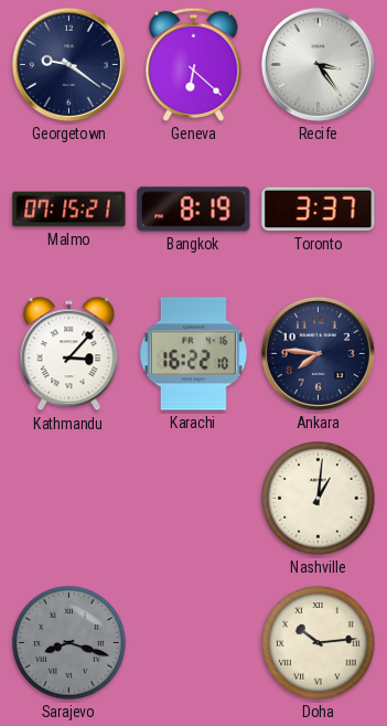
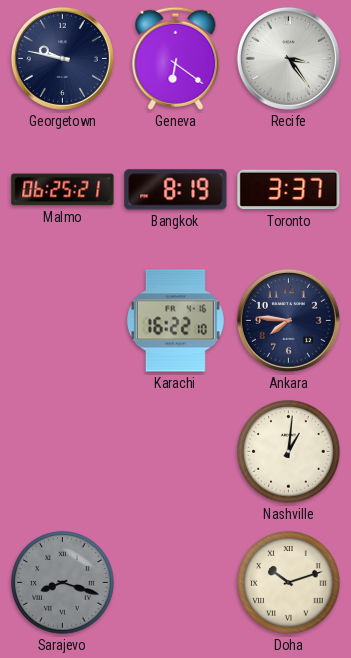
Georgetown: 9:21 -> 9:47
Geneva: 6:22 -> 6:21
Malmo: 07:15 -> 06:25
Kathmandu: 3:07 -> none
Doha: 10:14 -> 10:12
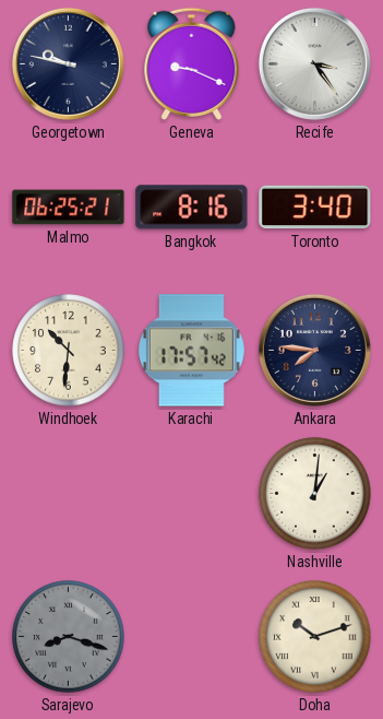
Geneva: 6:21 -> 9:19
Bangkok: 8:19 -> 8:16
Toronto: 3:37 -> 3:40
Windhoek: none -> 10:31
Karachi: 16:22 -> 17:57
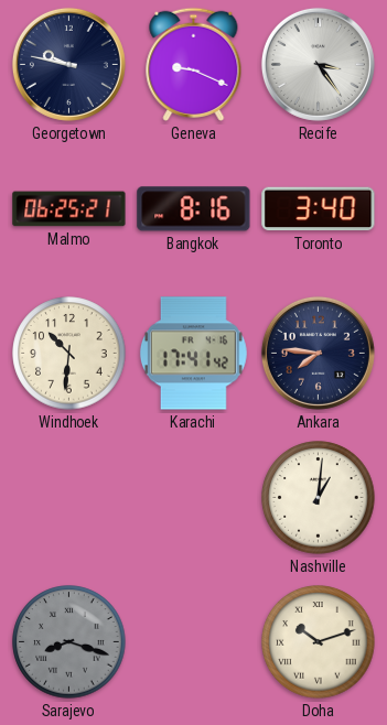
Karachi: 17:57 -> 17:41
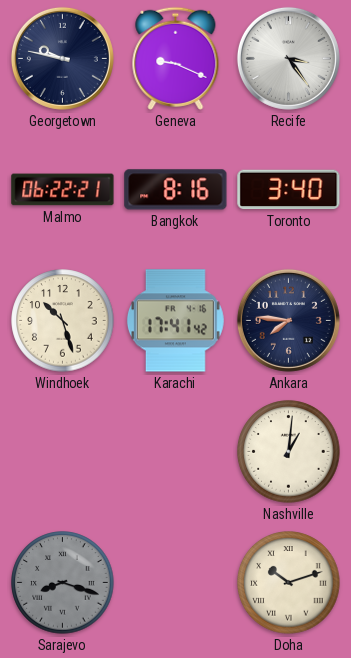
Malmo: 06:25 -> 06:22
Windhoek: 10:31 -> 10:27
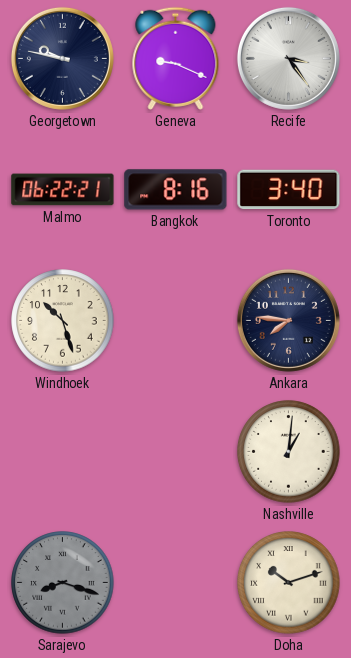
Karachi: 17:41 -> none
